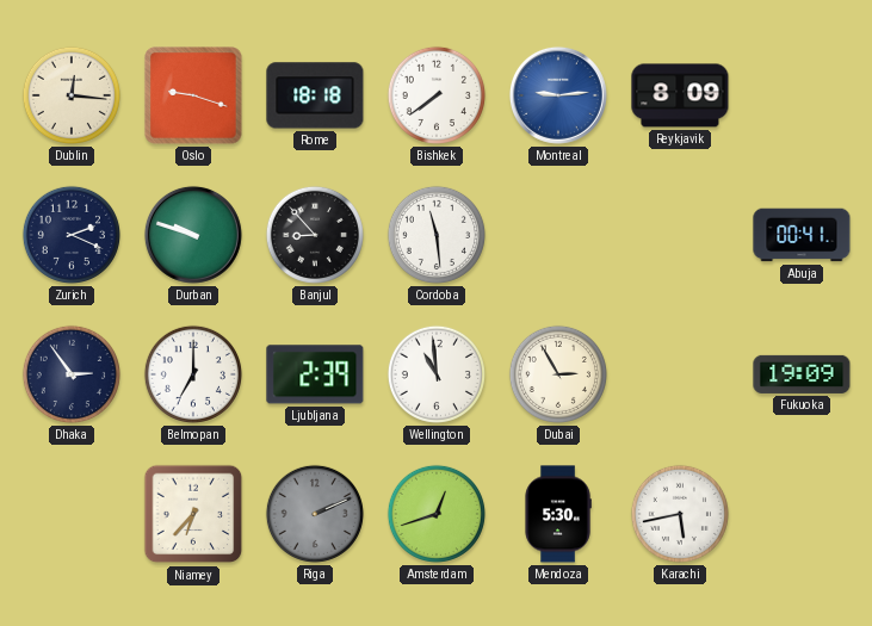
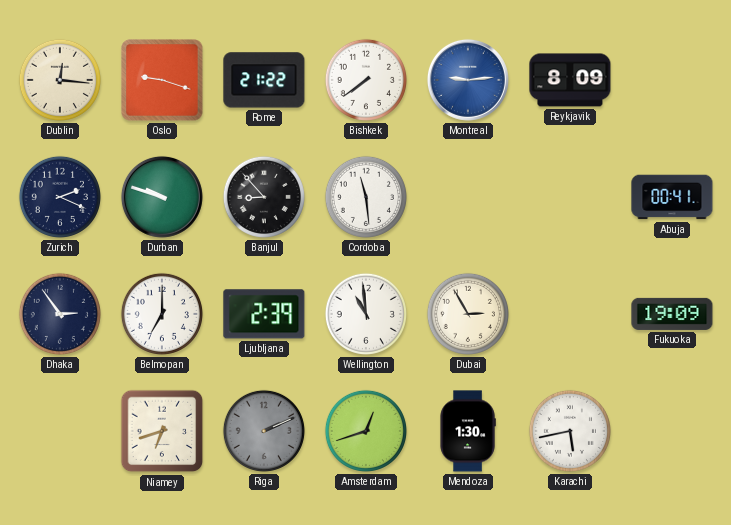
Rome: 18:18 -> 21:22
Niamey: 6:37 -> 6:42
Mendoza: 5:30 -> 1:30
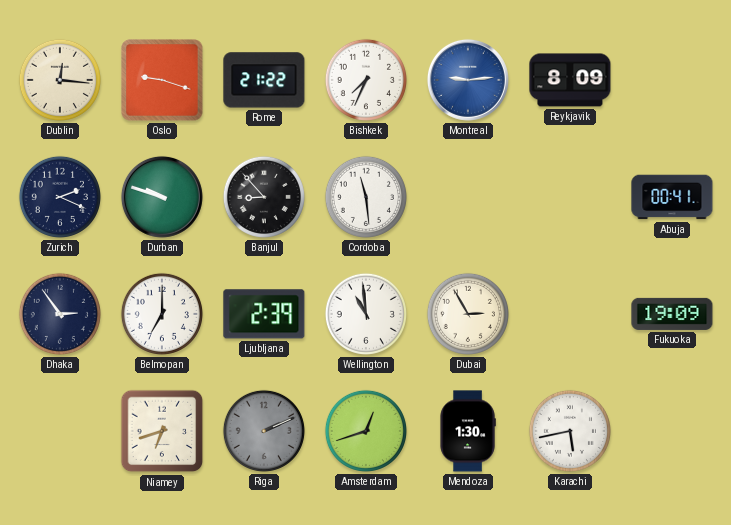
Bishkek: 7:39 -> 7:34
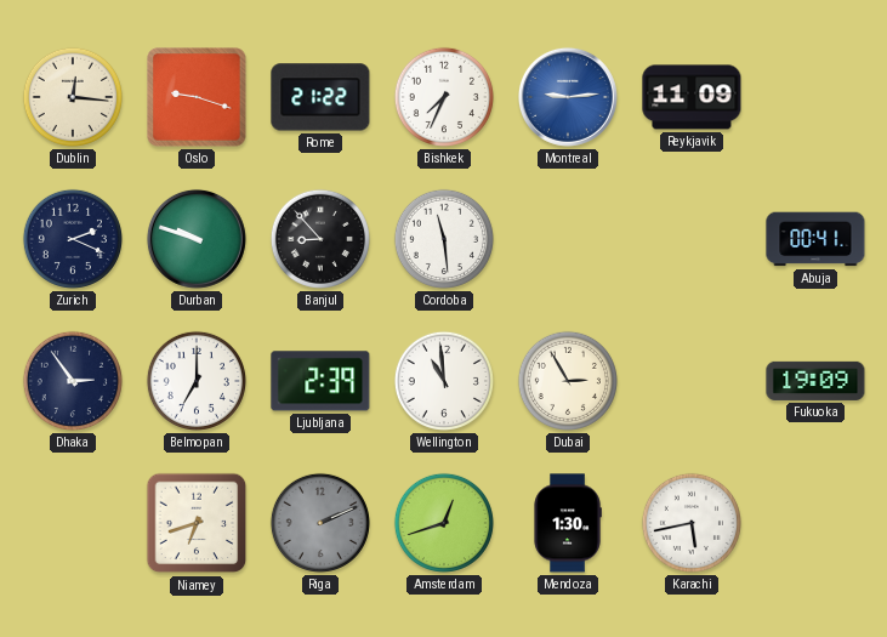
Reykjavik: 8:09 -> 11:09
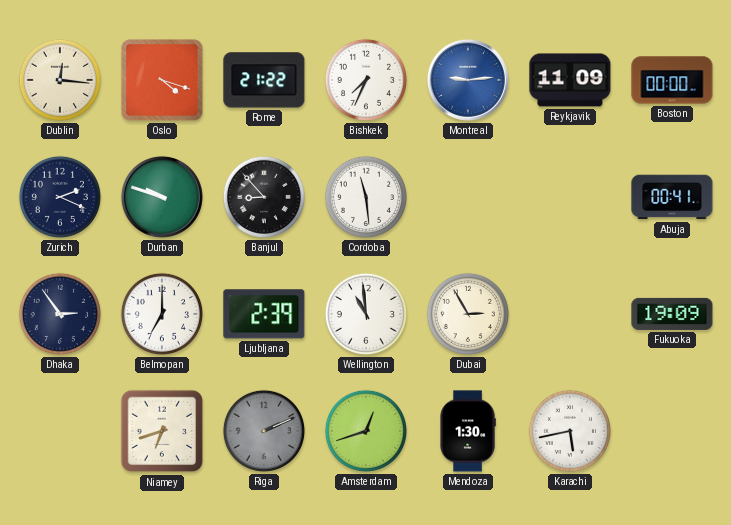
Oslo: 9:18 -> 4:18
Boston: none -> 00:00
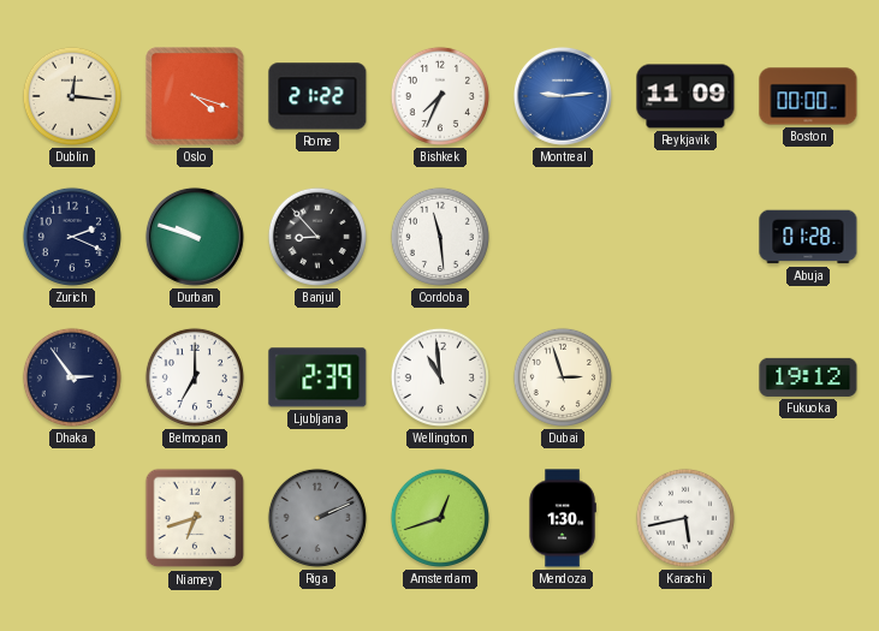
Abuja: 00:41 -> 01:28
Dubai: 2:55 -> 2:57
Fukuoka: 19:09 -> 19:12
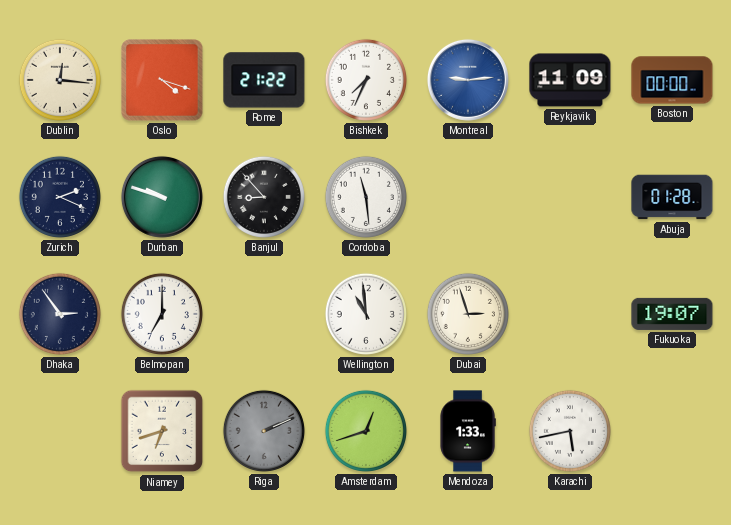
Ljubljana: 2:39 -> none
Fukuoka: 19:12 -> 19:07
Mendoza: 1:30 -> 1:33
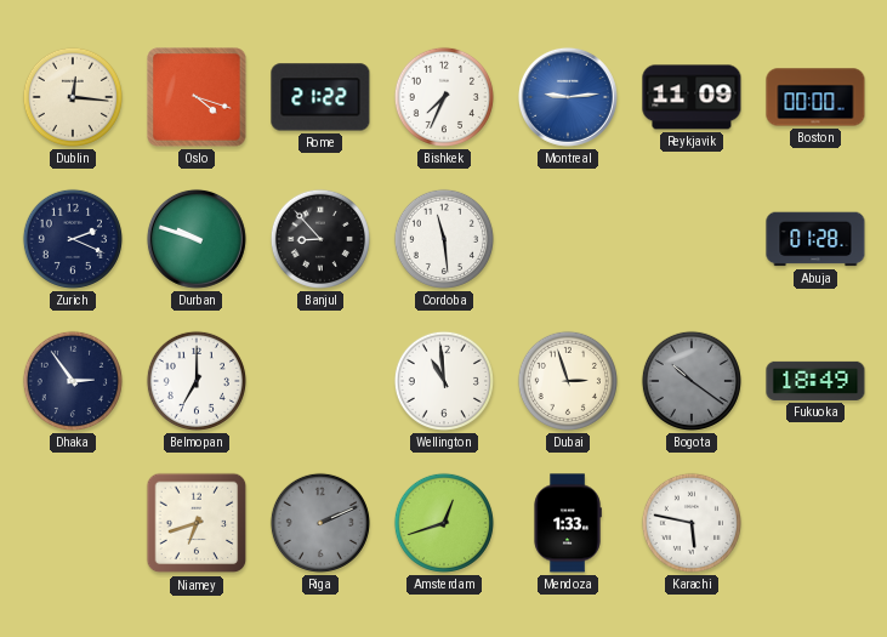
Bogota: none -> 10:21
Fukuoka: 19:07 -> 18:49
Karachi: 5:43 -> 5:47
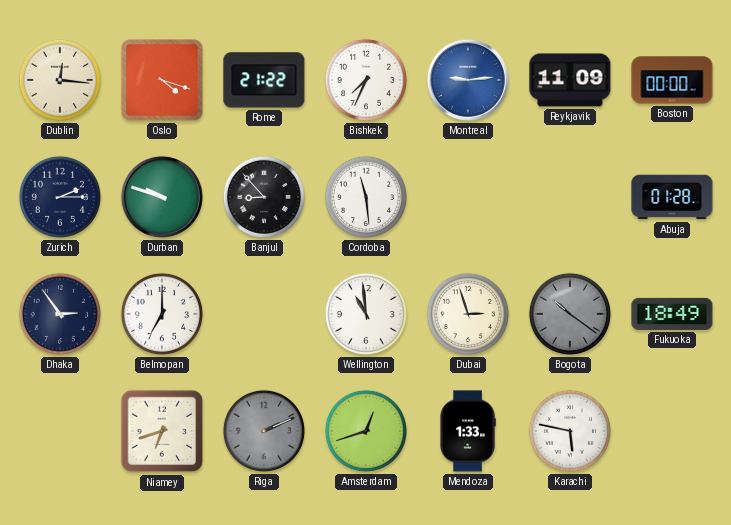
Zurich: 2:19 -> 2:15
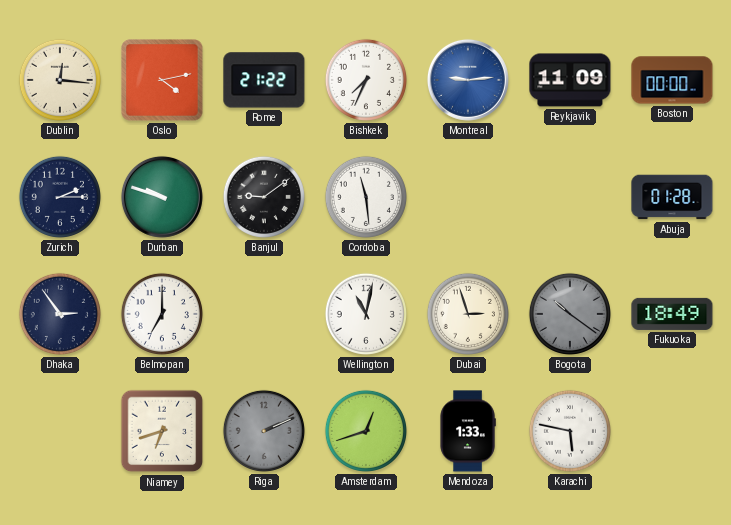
Oslo: 4:18 -> 4:13
Banjul: 8:53 -> 9:09
Wellington: 10:59 -> 11:02
